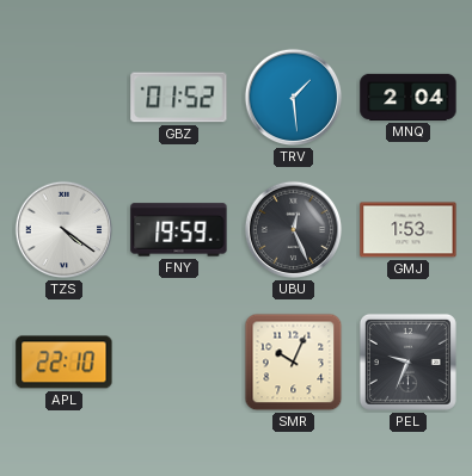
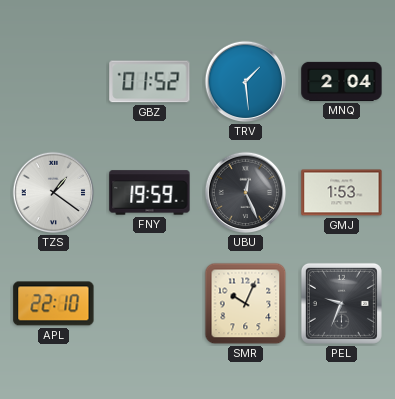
TZS: 4:21 -> 1:21
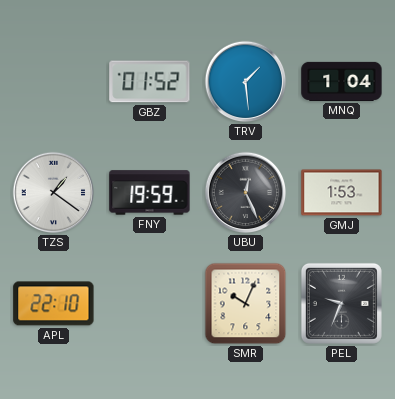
MNQ: 2:04 -> 1:04
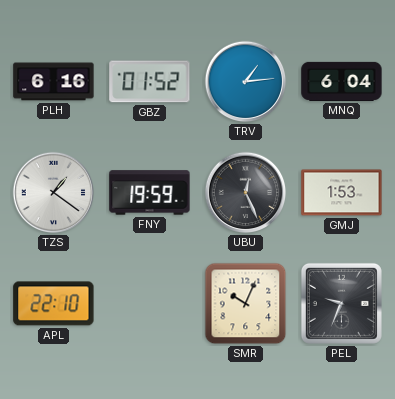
PLH: none -> 6:16
TRV: 1:29 -> 1:14
MNQ: 1:04 -> 6:04
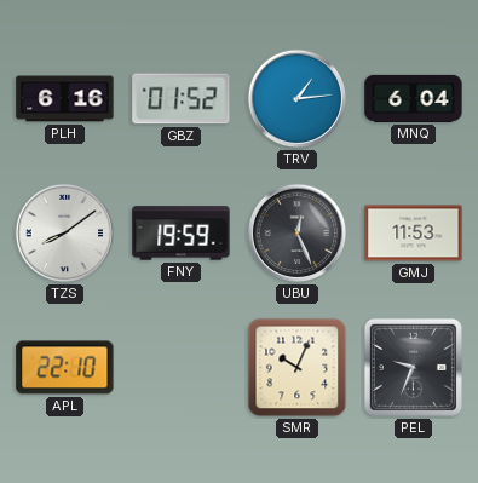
TZS: 1:21 -> 8:09
GMJ: 1:53 -> 11:53
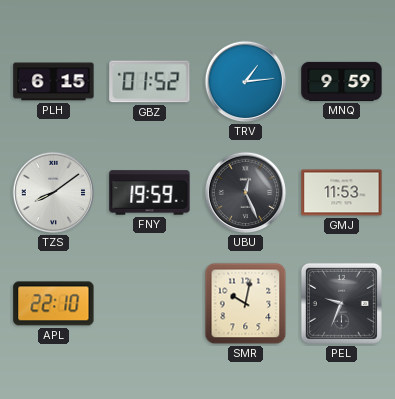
PLH: 6:16 -> 6:15
MNQ: 6:04 -> 9:59
SMR: 10:04 -> 10:02
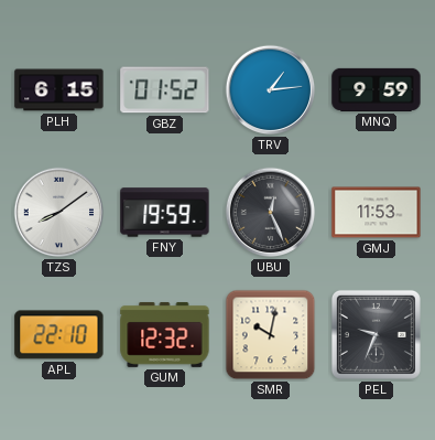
GUM: none -> 12:32
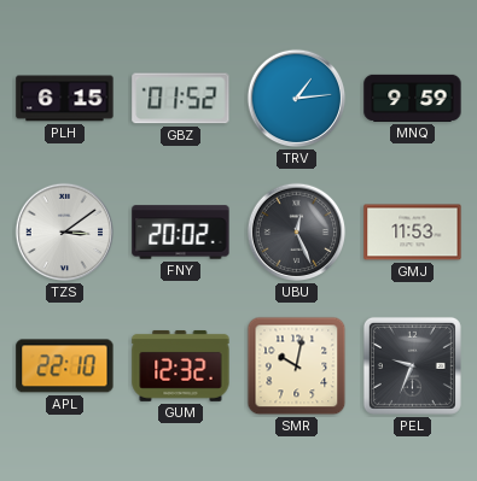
TZS: 8:09 -> 3:09
FNY: 19:59 -> 20:02
